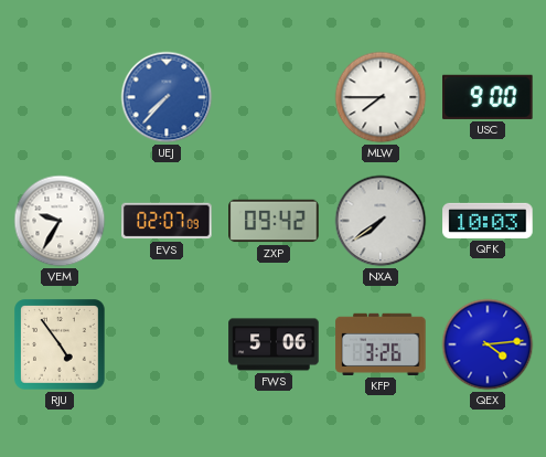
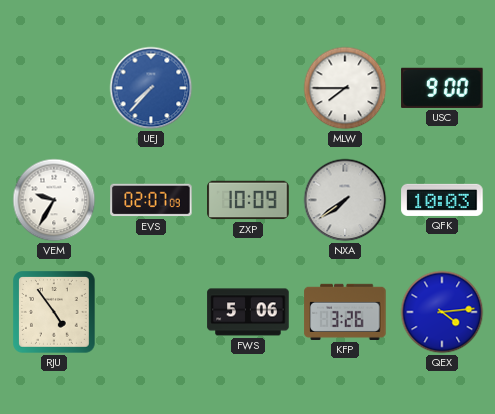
ZXP: 09:42 -> 10:09
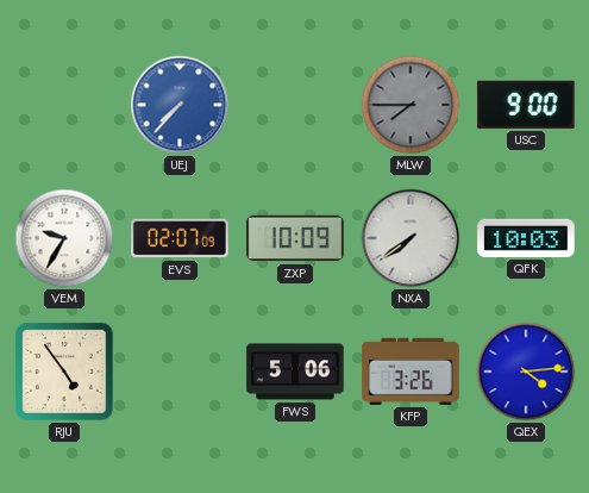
MLW dial: white -> grey
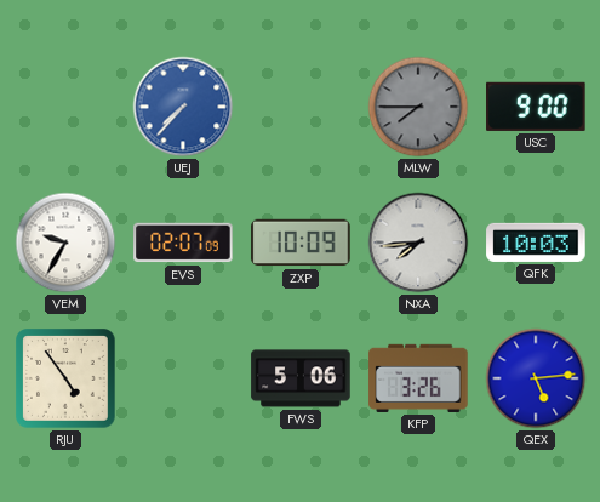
NXA: 7:39 -> 7:44
QEX: 4:14 -> 5:14
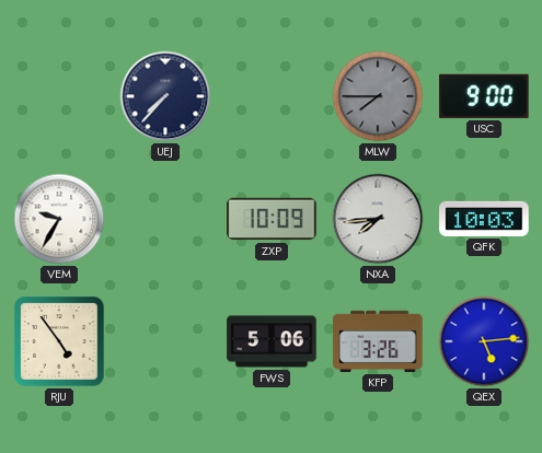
UEJ dial: blue -> navy
EVS: 02:07 -> none
